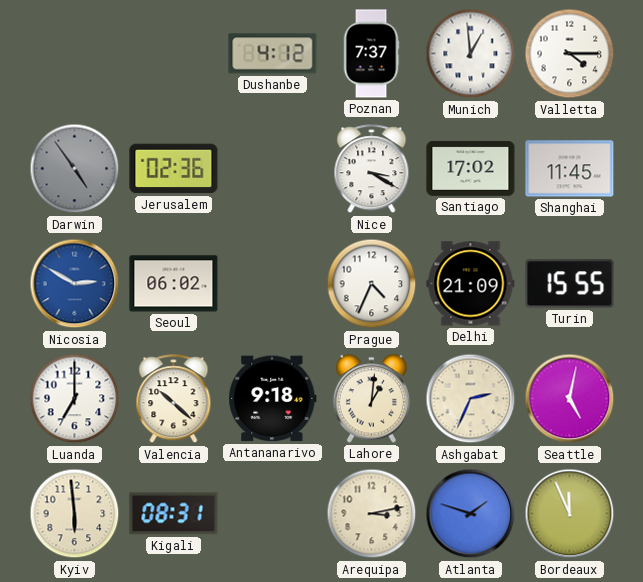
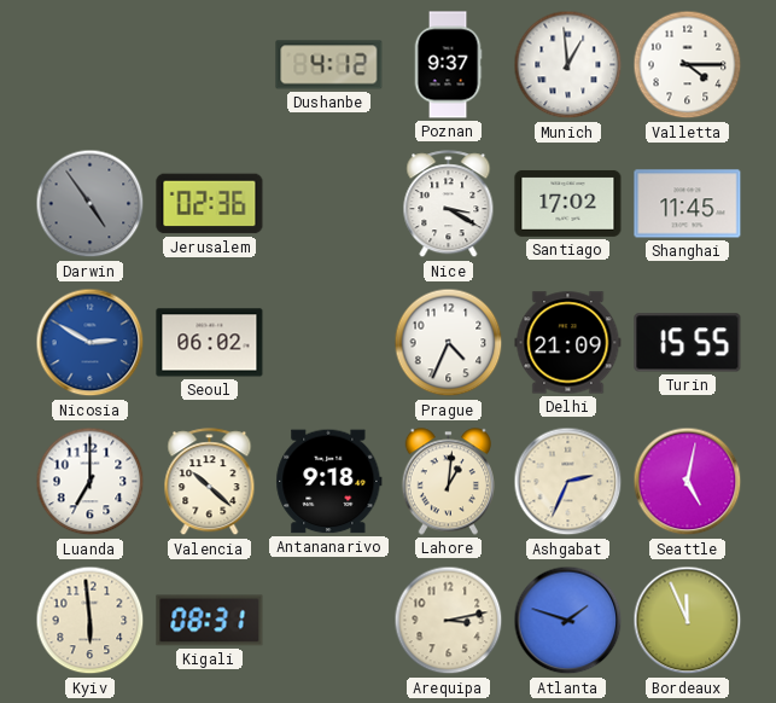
Poznan: 7:37 -> 9:37
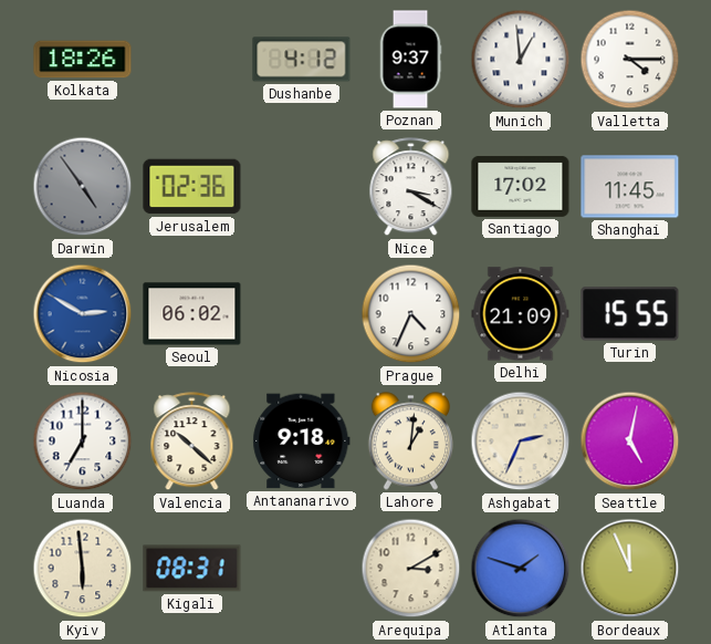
Kolkata: none -> 18:26
Arequipa: 3:13 -> 3:10
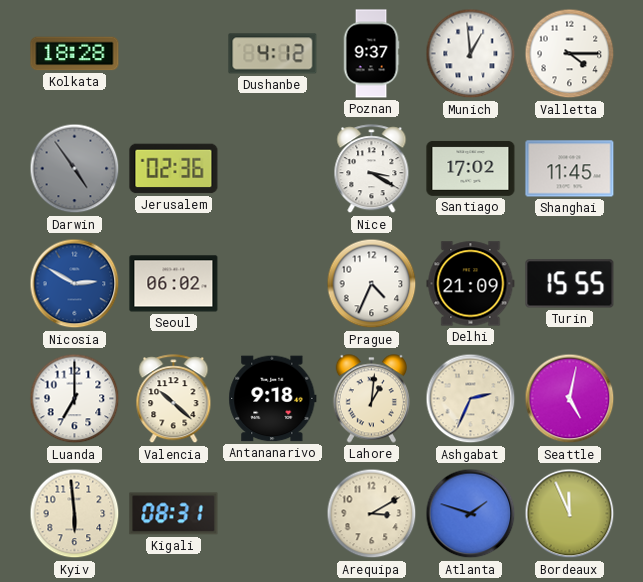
Kolkata: 18:26 -> 18:28
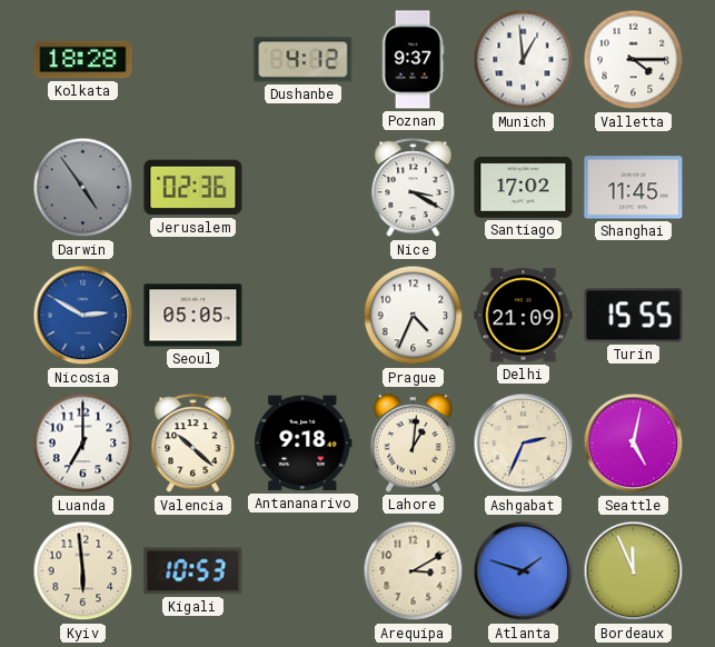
Seoul: 06:02 -> 05:05
Kigali: 08:31 -> 10:53
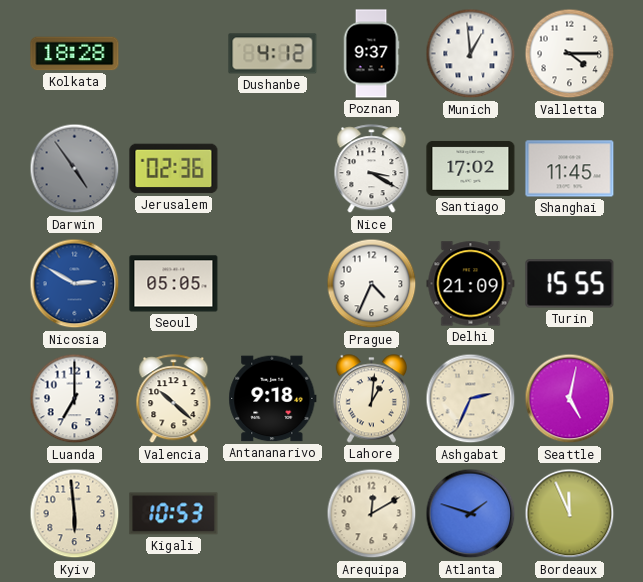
Arequipa: 3:10 -> 12:10
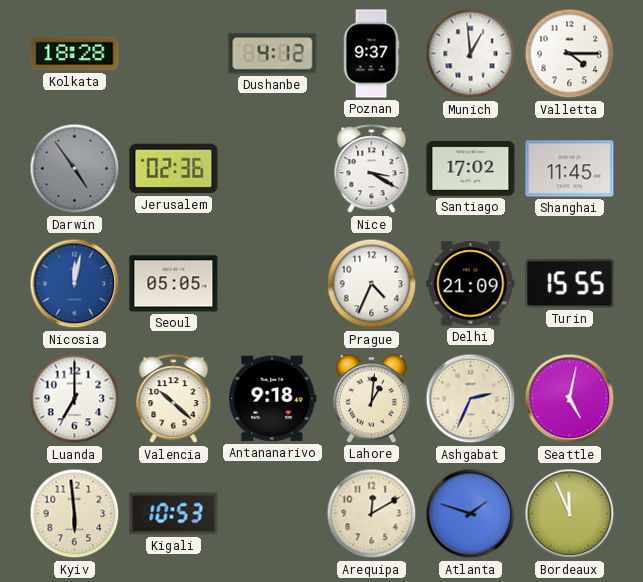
Nicosia: 2:50 -> 12:02
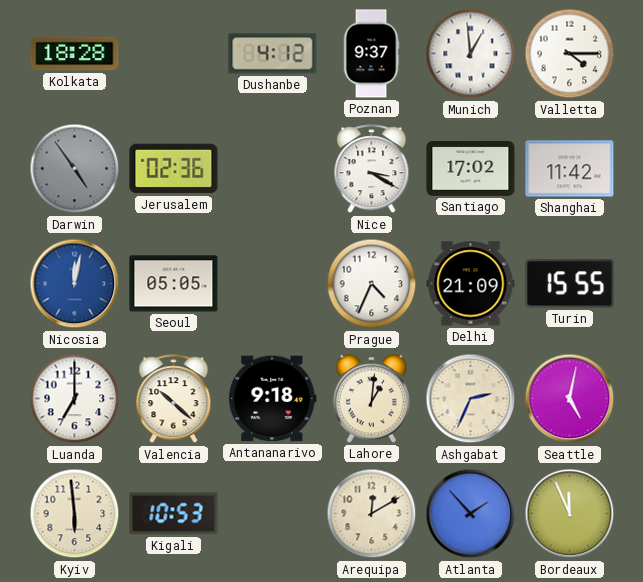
Shanghai: 11:45 -> 11:42
Atlanta: 1:48 -> 1:53
